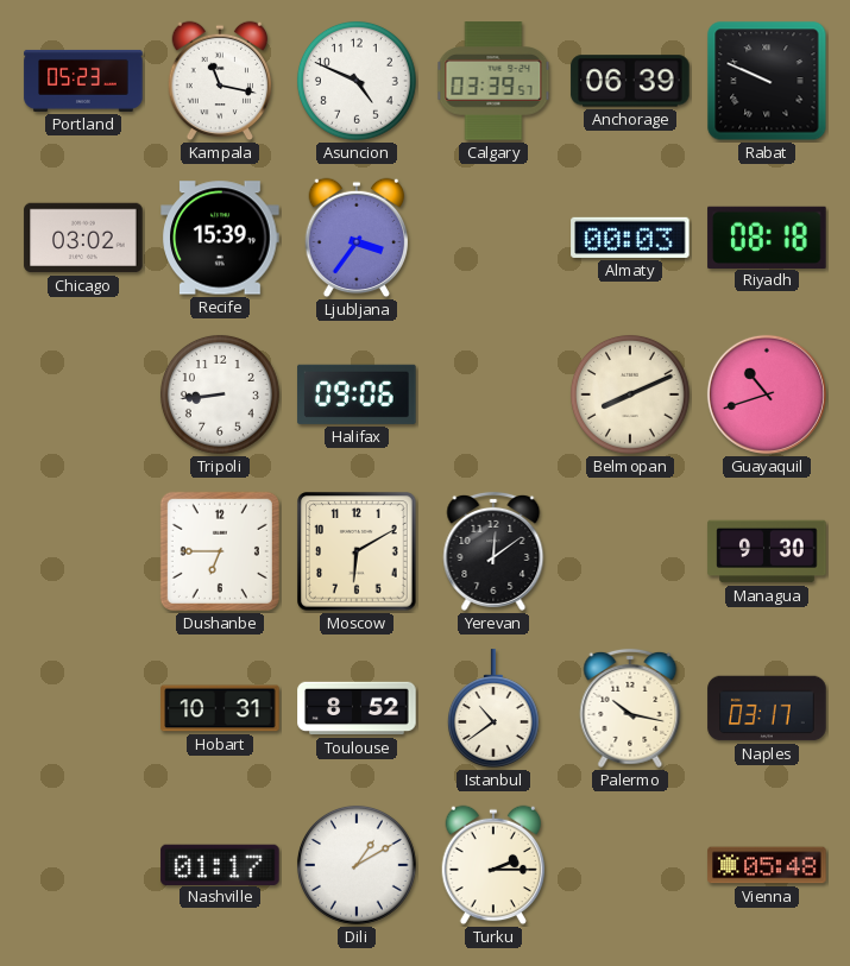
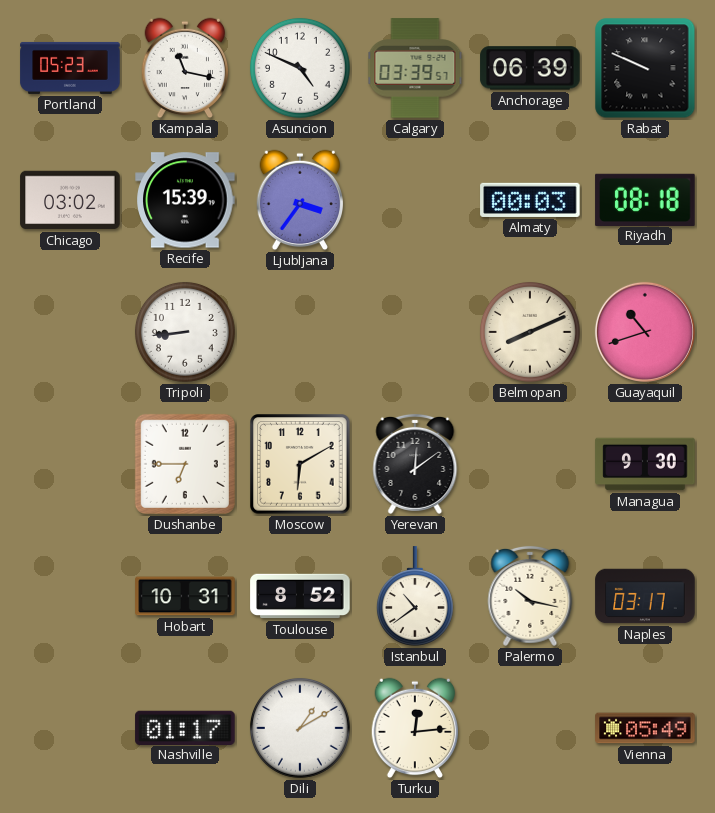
Halifax: 09:06 -> none
Turku: 2:15 -> 12:14
Vienna: 05:48 -> 05:49
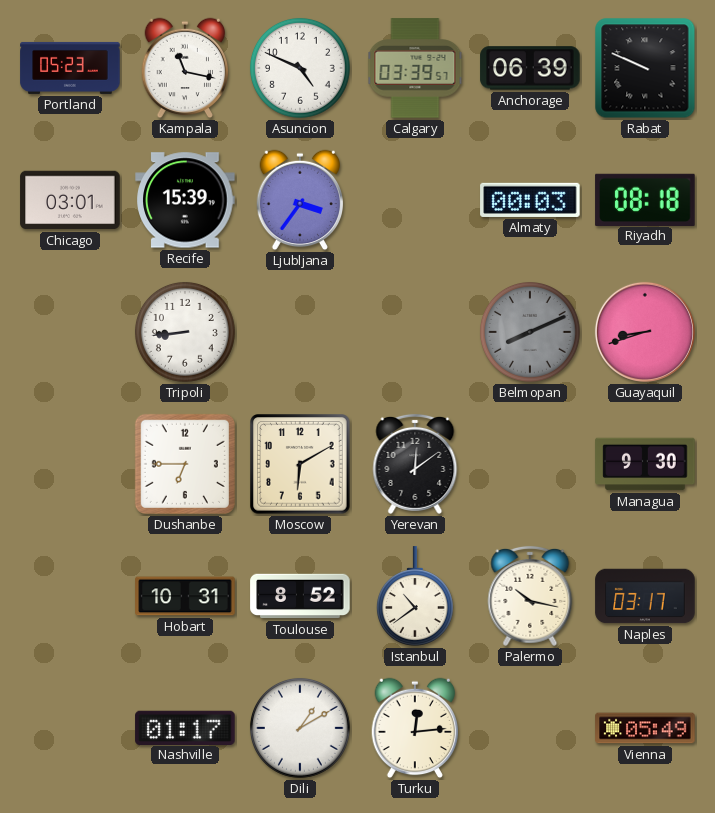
Chicago: 03:02 -> 03:01
Belmopan dial: cream -> grey
Guayaquil: 10:42 -> 8:42
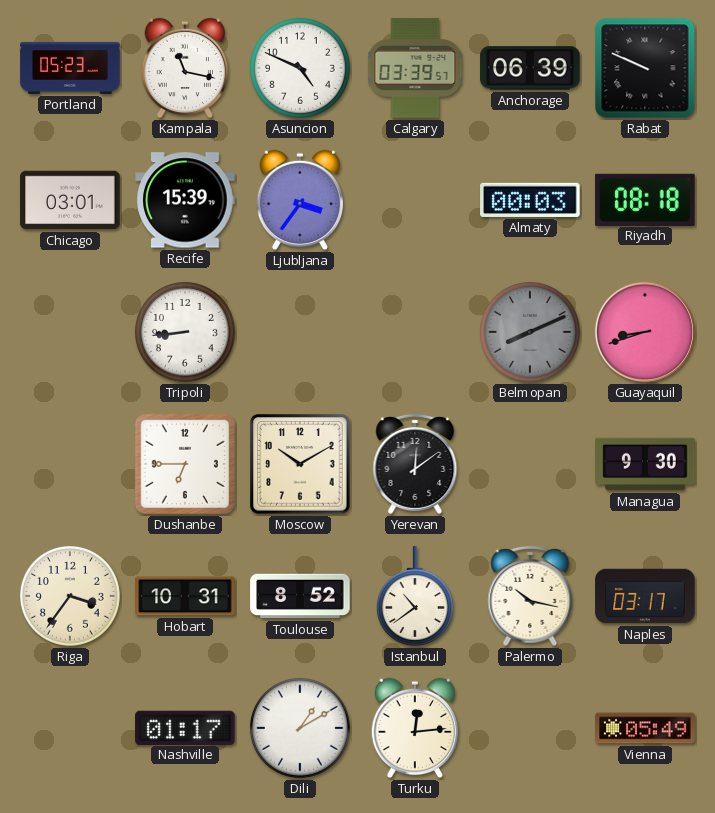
Moscow: 6:10 -> 10:10
Riga: none -> 3:36
